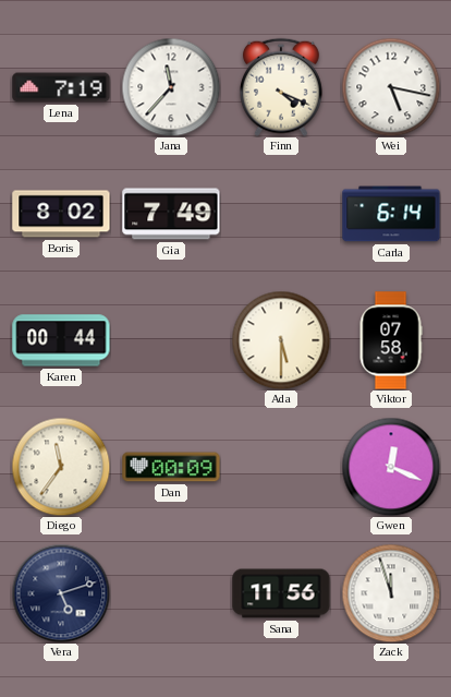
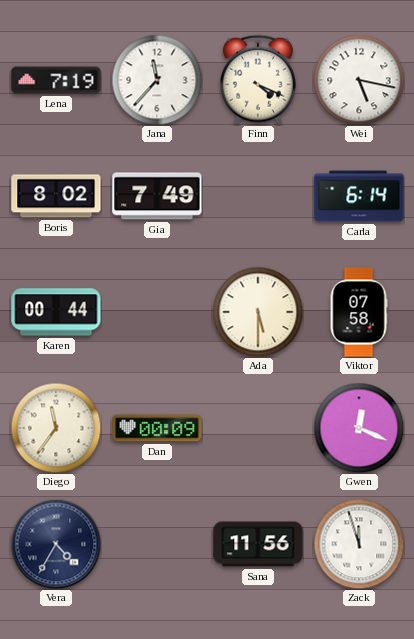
Vera: 5:12 -> 4:35
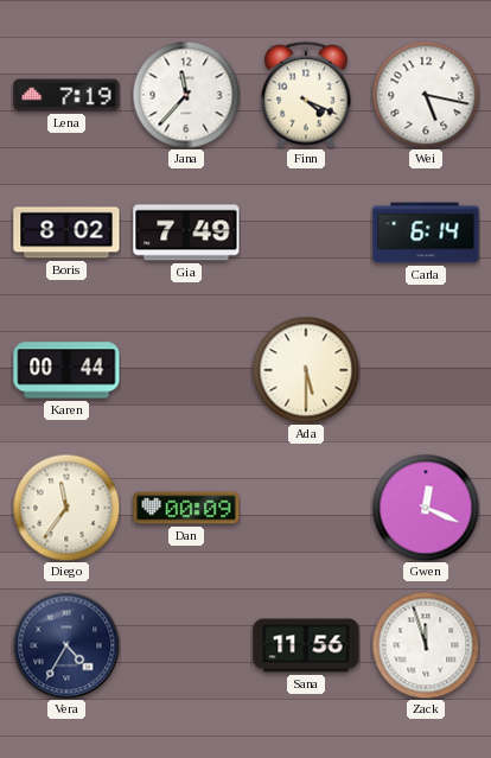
Viktor: 07:58 -> none
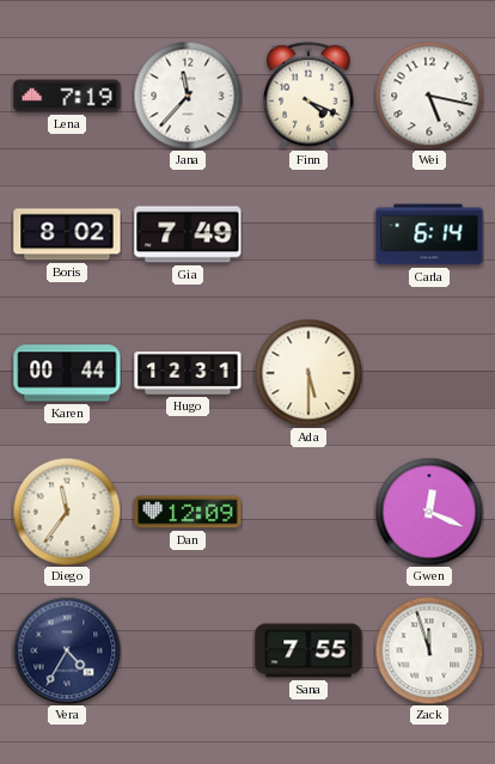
Hugo: none -> 12:31
Dan: 00:09 -> 12:09
Sana: 11:56 -> 7:55
